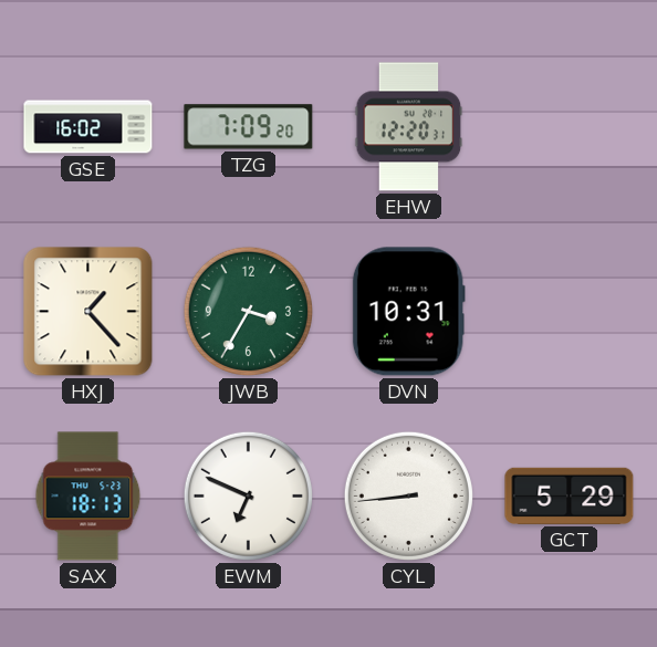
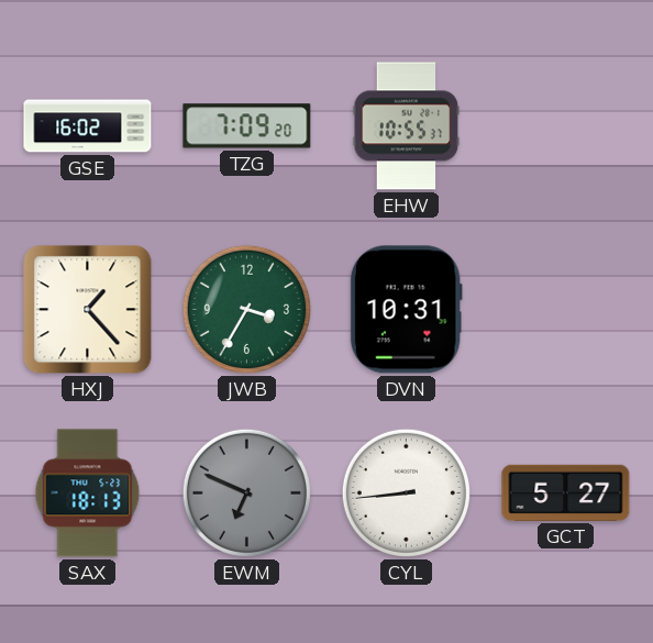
EHW: 12:20 -> 10:55
EWM dial: white -> grey
GCT: 5:29 -> 5:27
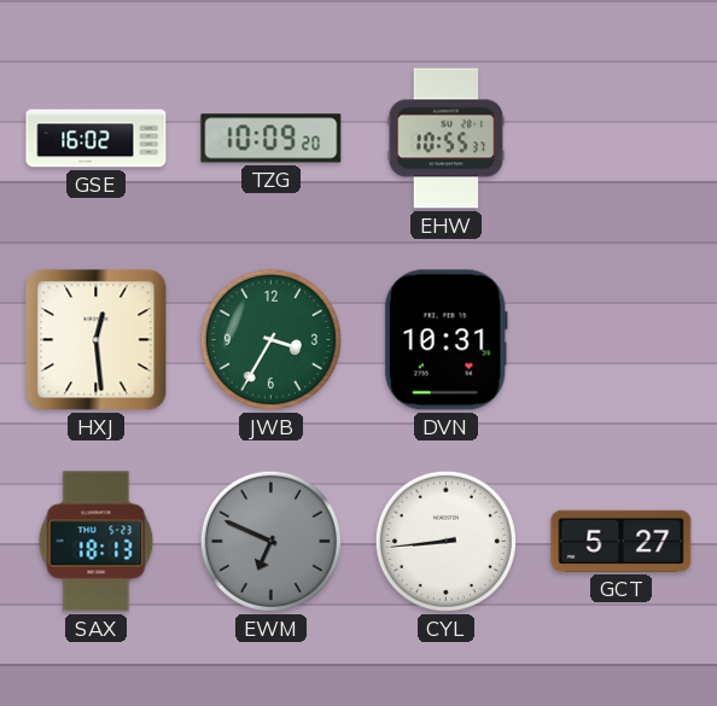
TZG: 7:09 -> 10:09
HXJ: 1:23 -> 12:29
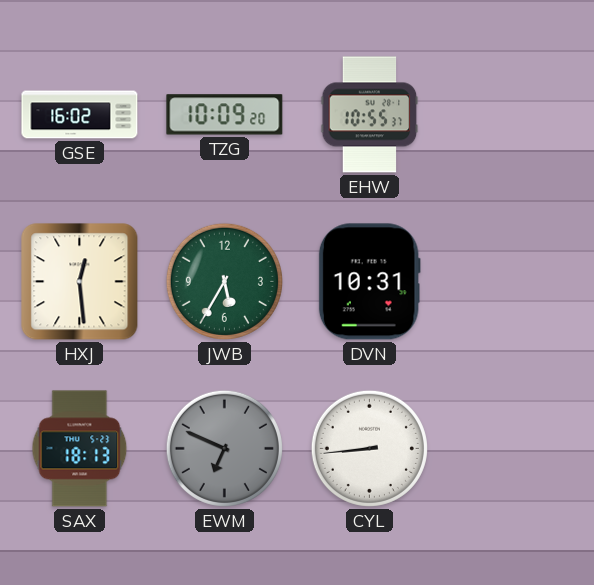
JWB: 3:35 -> 5:35
GCT: 5:27 -> none
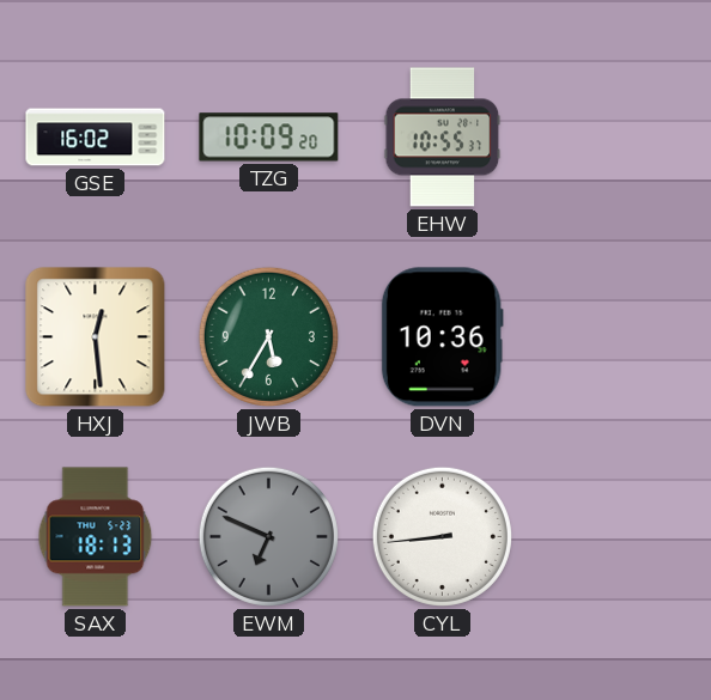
DVN: 10:31 -> 10:36
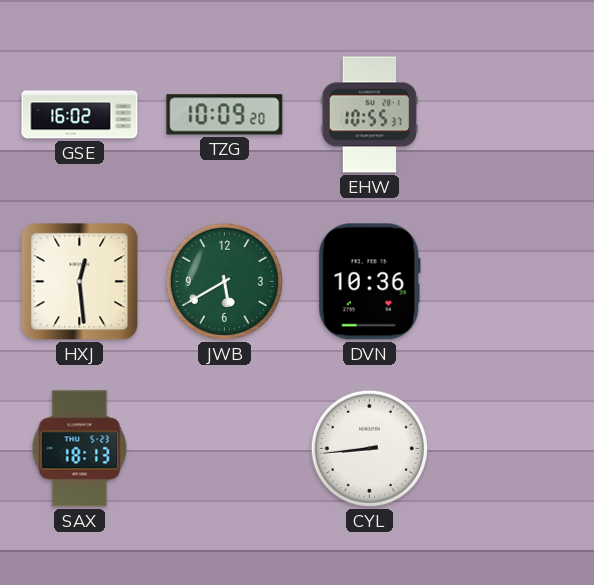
JWB: 5:35 -> 5:40
EWM: 6:49 -> none
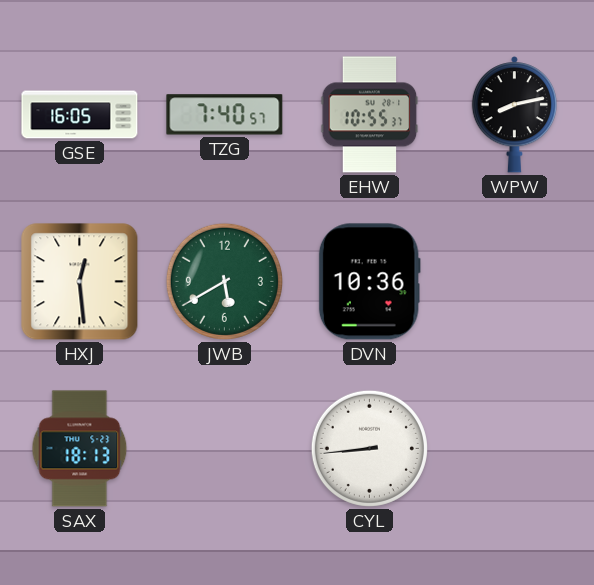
GSE: 16:02 -> 16:05
TZG: 10:09 -> 7:40
WPW: none -> 8:13
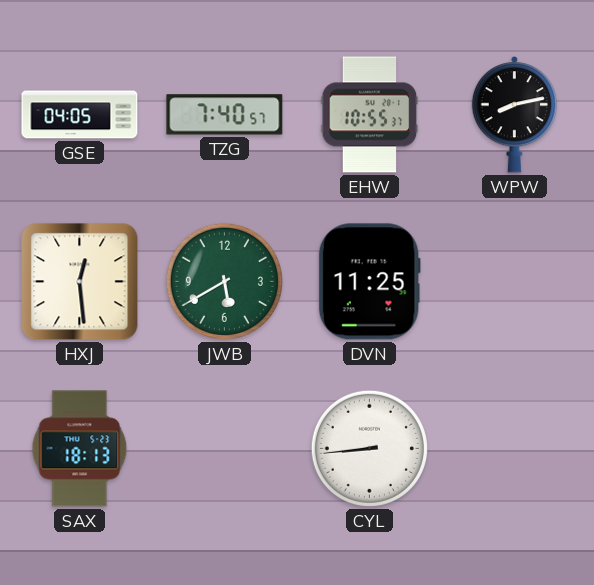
GSE: 16:05 -> 04:05
DVN: 10:36 -> 11:25
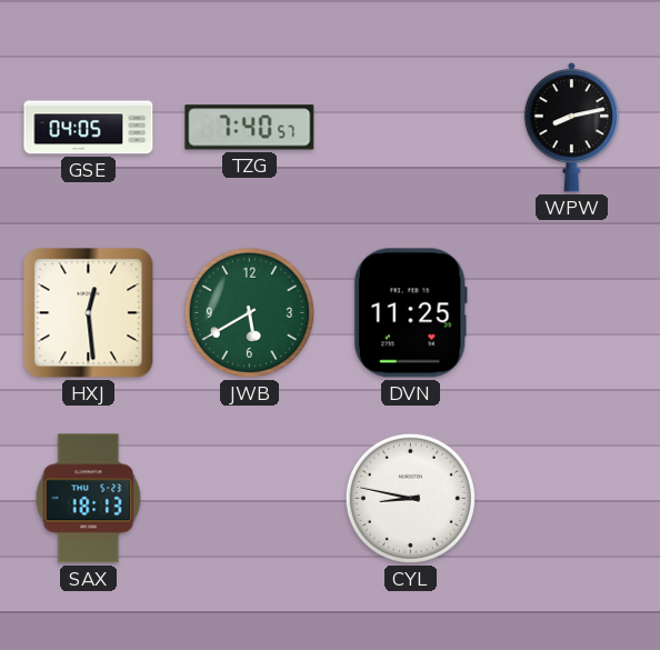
EHW: 10:55 -> none
CYL: 8:44 -> 8:47
